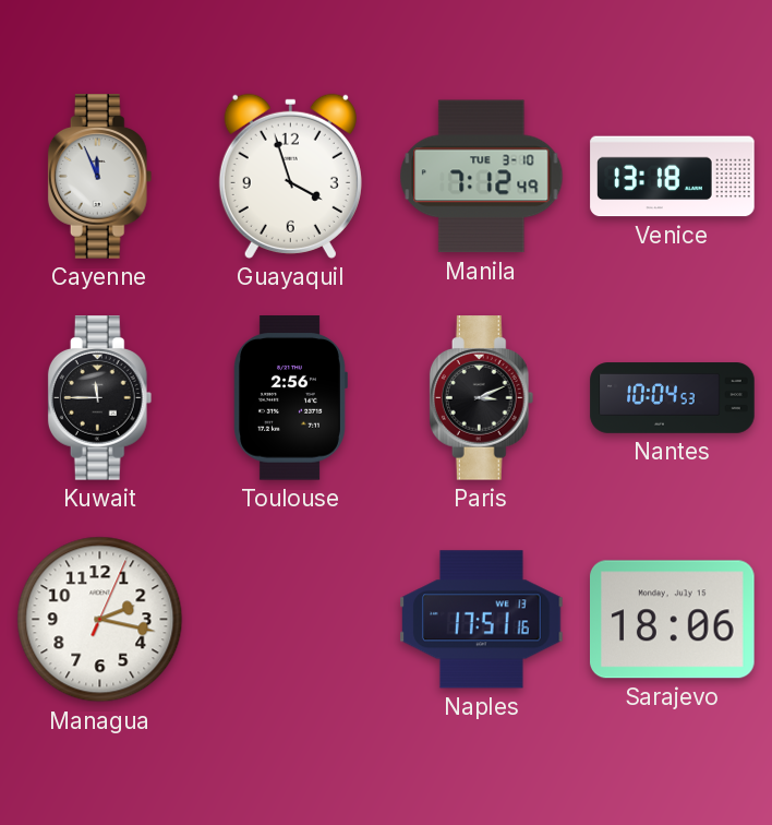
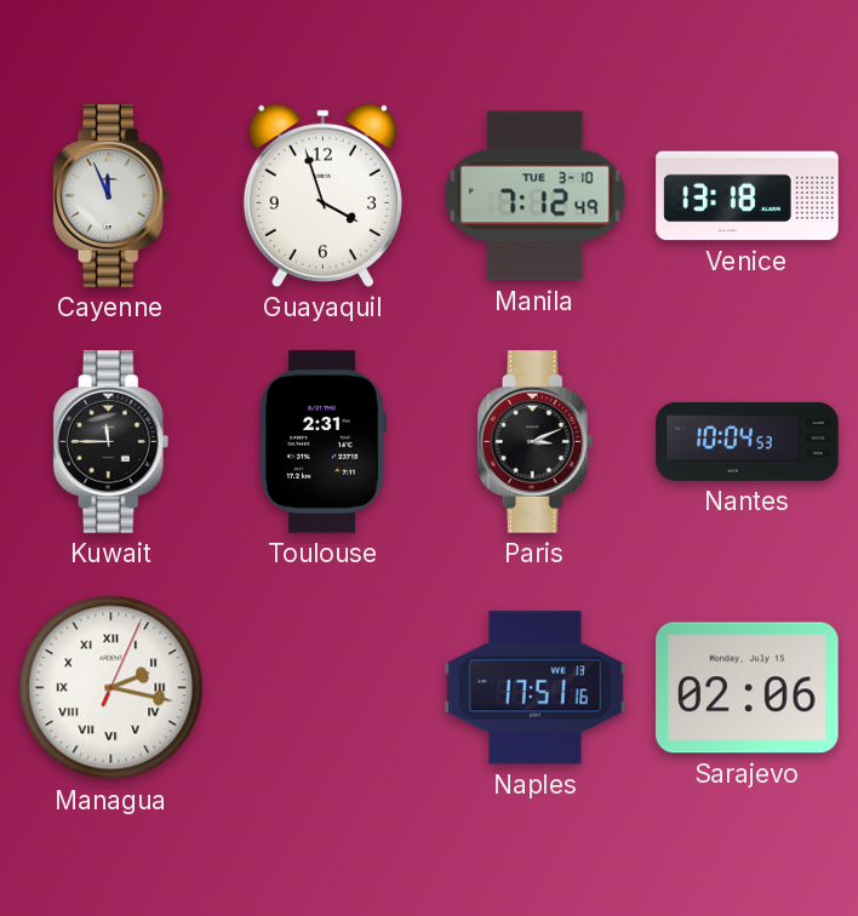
Toulouse: 2:56 -> 2:31
Managua numerals: Arabic -> Roman
Sarajevo: 18:06 -> 02:06
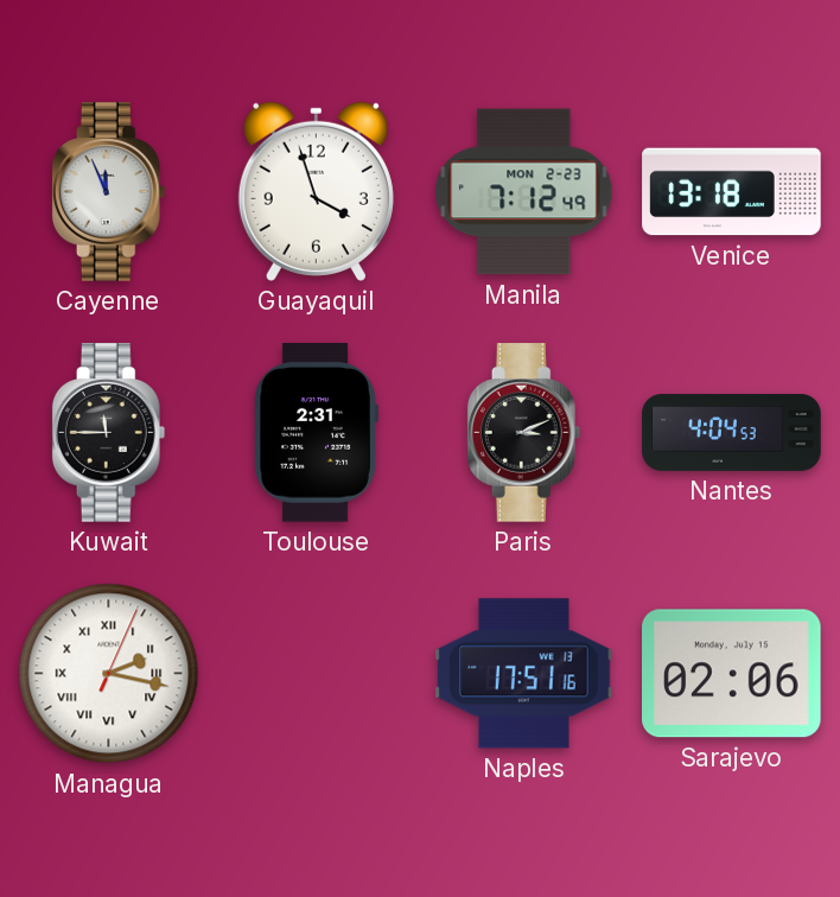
Manila date: TUE 3-10 -> MON 2-23
Nantes: 10:04 -> 4:04
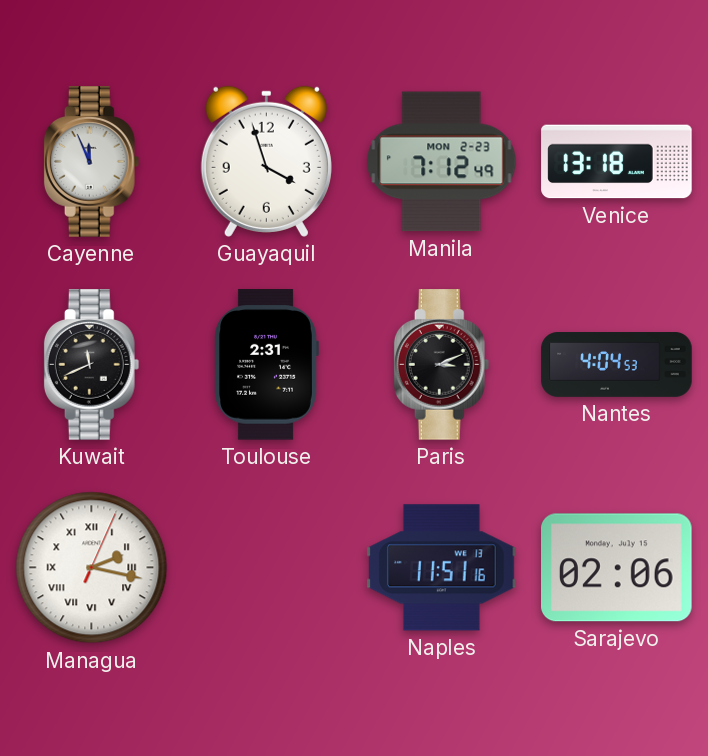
Kuwait: 11:45 -> 11:41
Naples: 17:51 -> 11:51
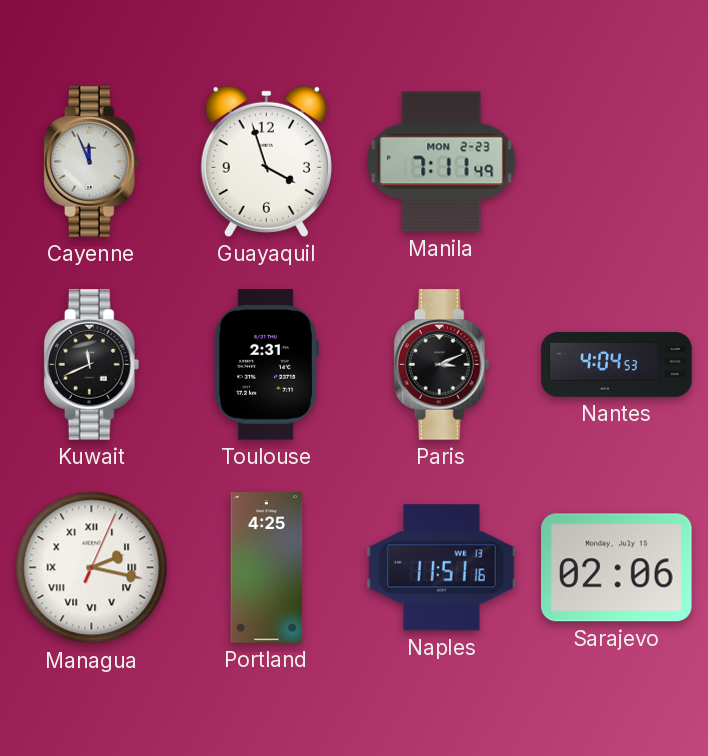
Manila: 7:12 -> 7:11
Venice: 13:18 -> none
Portland: none -> 4:25
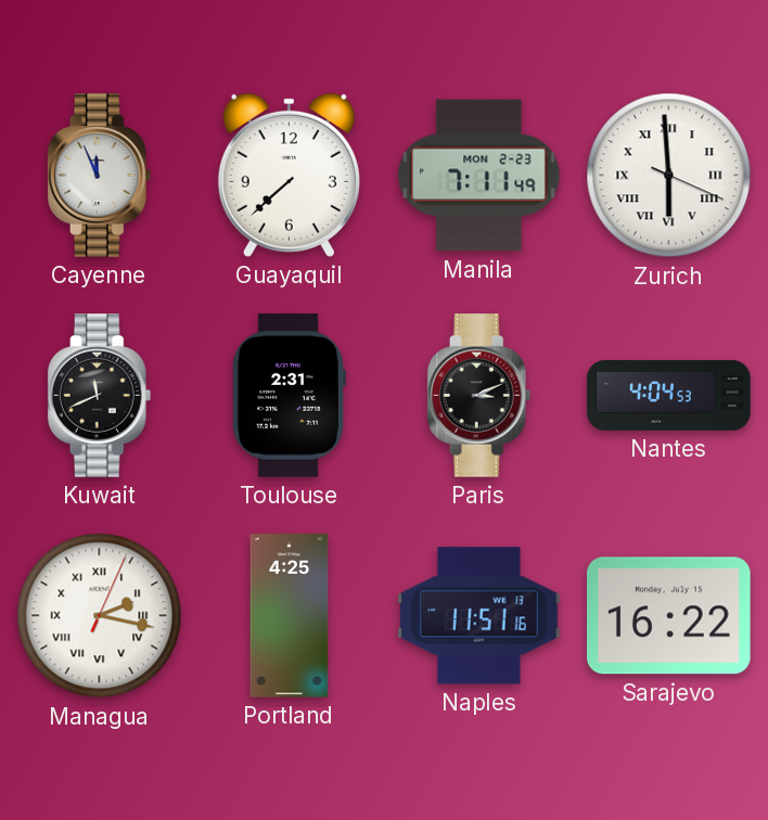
Guayaquil: 3:57 -> 7:38
Zurich: none -> 5:59
Sarajevo: 02:06 -> 16:22
